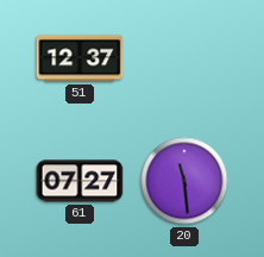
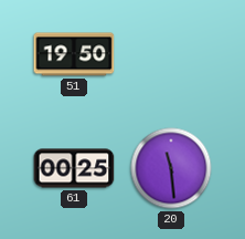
51: 12:37 -> 19:50
61: 07:27 -> 00:25
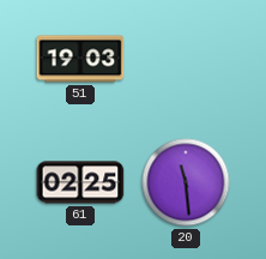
51: 19:50 -> 19:03
61: 00:25 -> 02:25
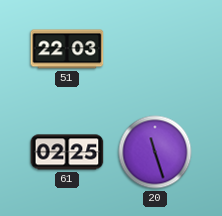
51: 19:03 -> 22:03
20: 11:29 -> 11:27
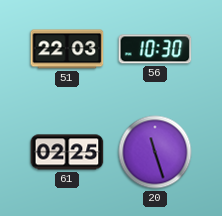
56: none -> 10:30
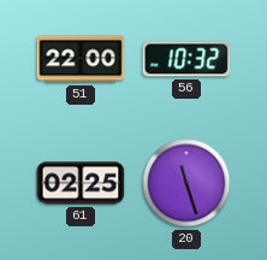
51: 22:03 -> 22:00
56: 10:30 -> 10:32
